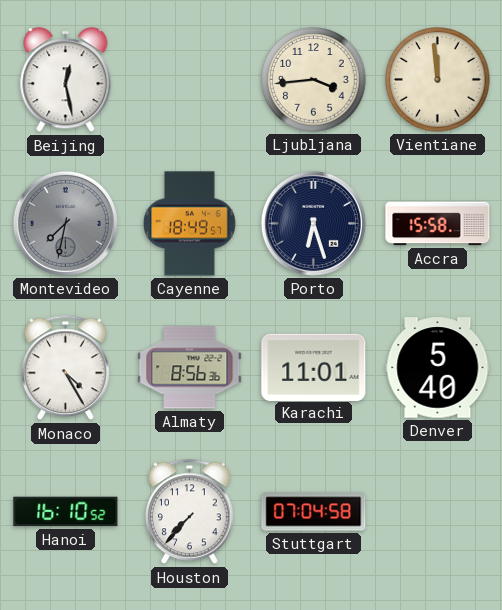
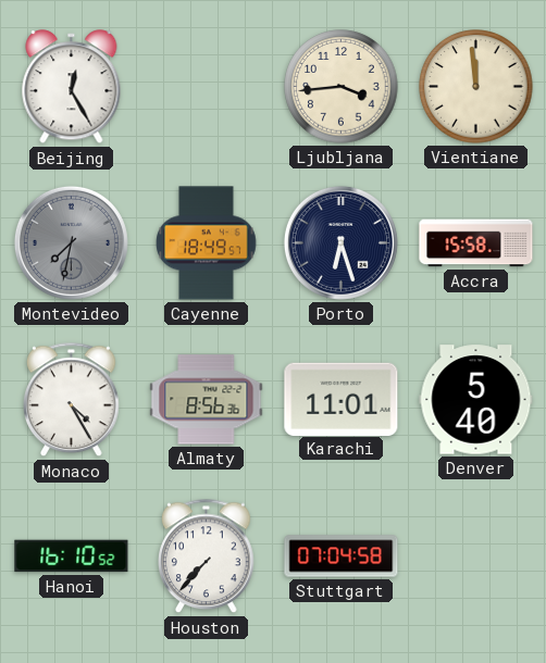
Beijing: 12:28 -> 12:25
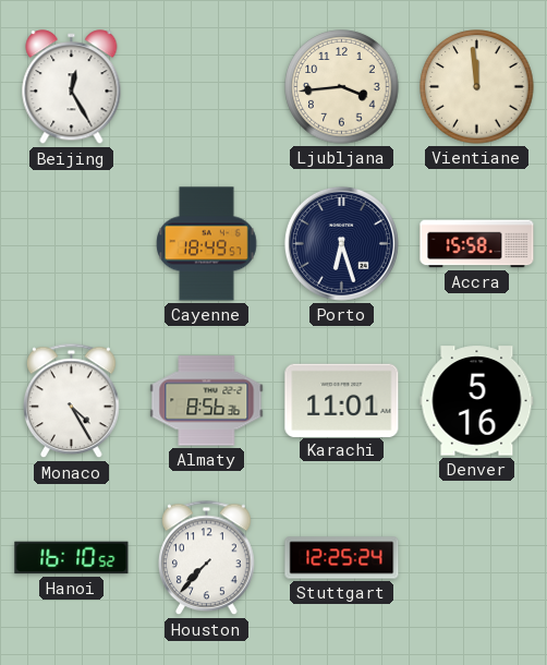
Montevideo: 7:32 -> none
Denver: 5:40 -> 5:16
Stuttgart: 07:04 -> 12:25
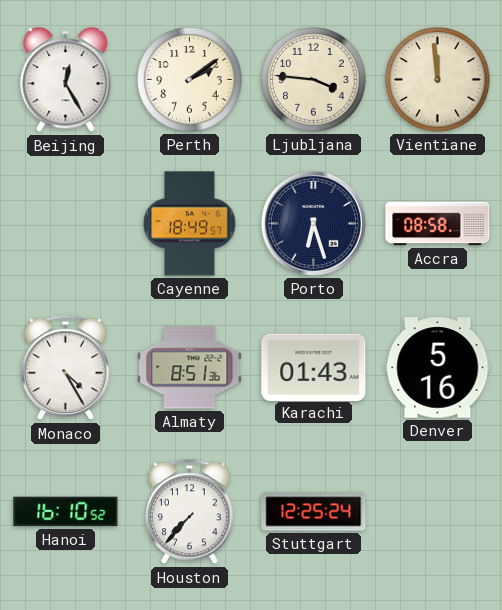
Perth: none -> 2:09
Ljubljana: 3:44 -> 3:46
Accra: 15:58 -> 08:58
Almaty: 8:56 -> 8:51
Karachi: 11:01 -> 01:43
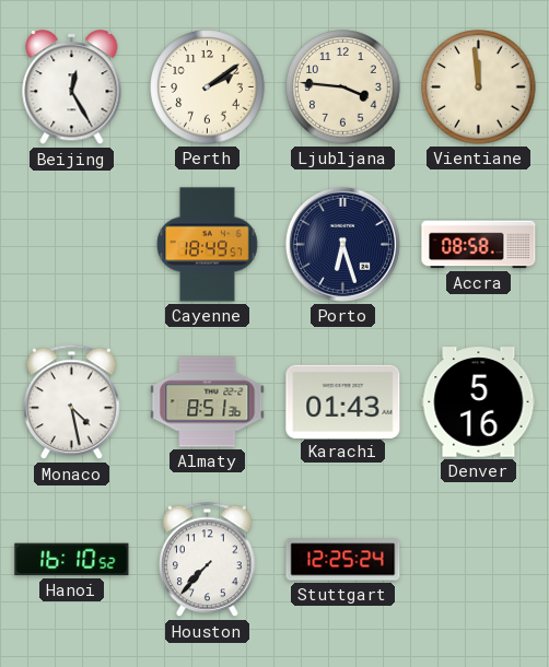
Monaco: 4:25 -> 4:28
